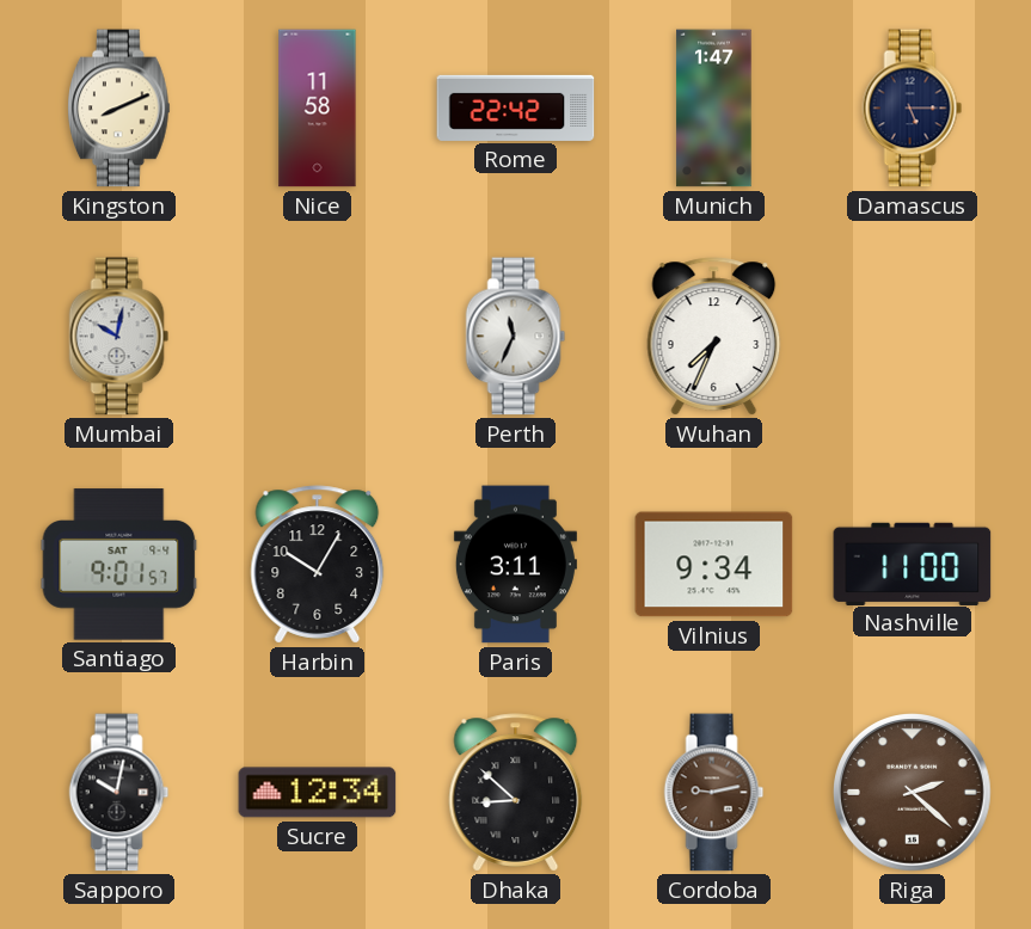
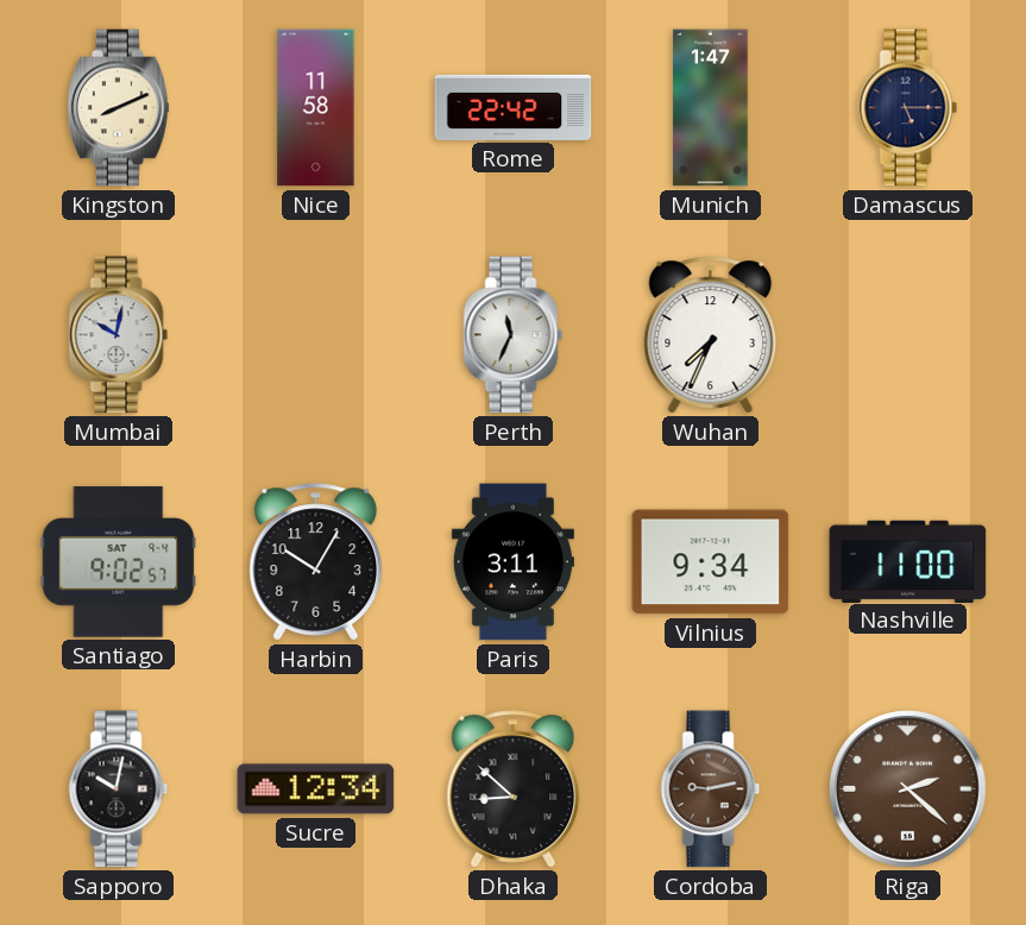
Santiago: 9:01 -> 9:02
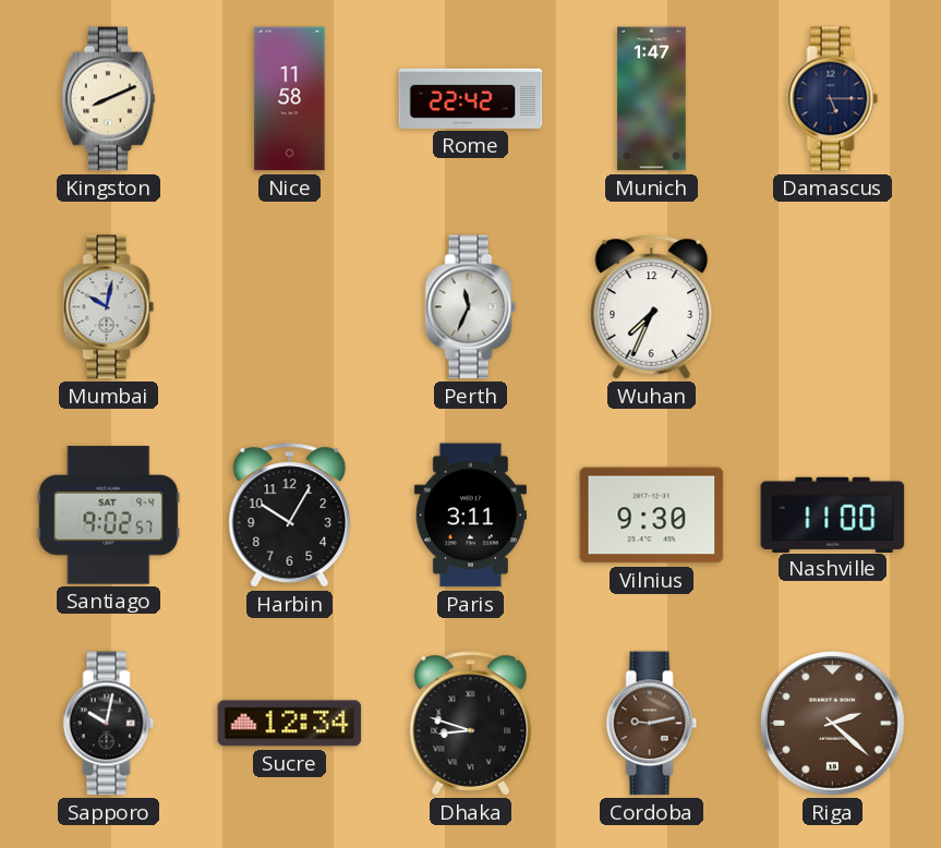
Vilnius: 9:34 -> 9:30
Dhaka: 8:52 -> 8:48
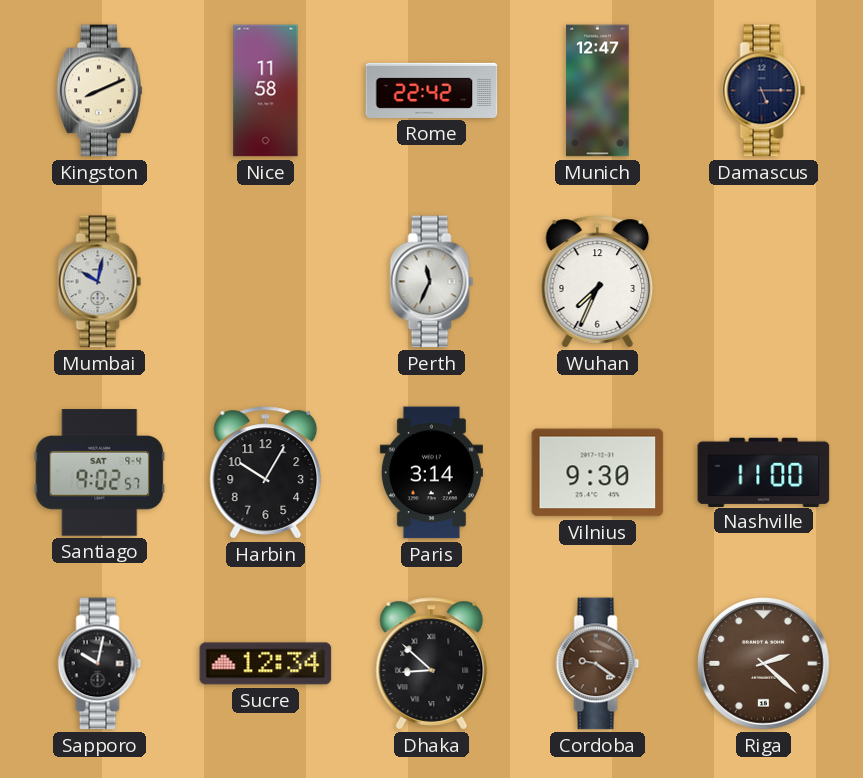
Munich: 1:47 -> 12:47
Paris: 3:11 -> 3:14
Dhaka: 8:48 -> 8:52
Cordoba: 9:13 -> 9:21
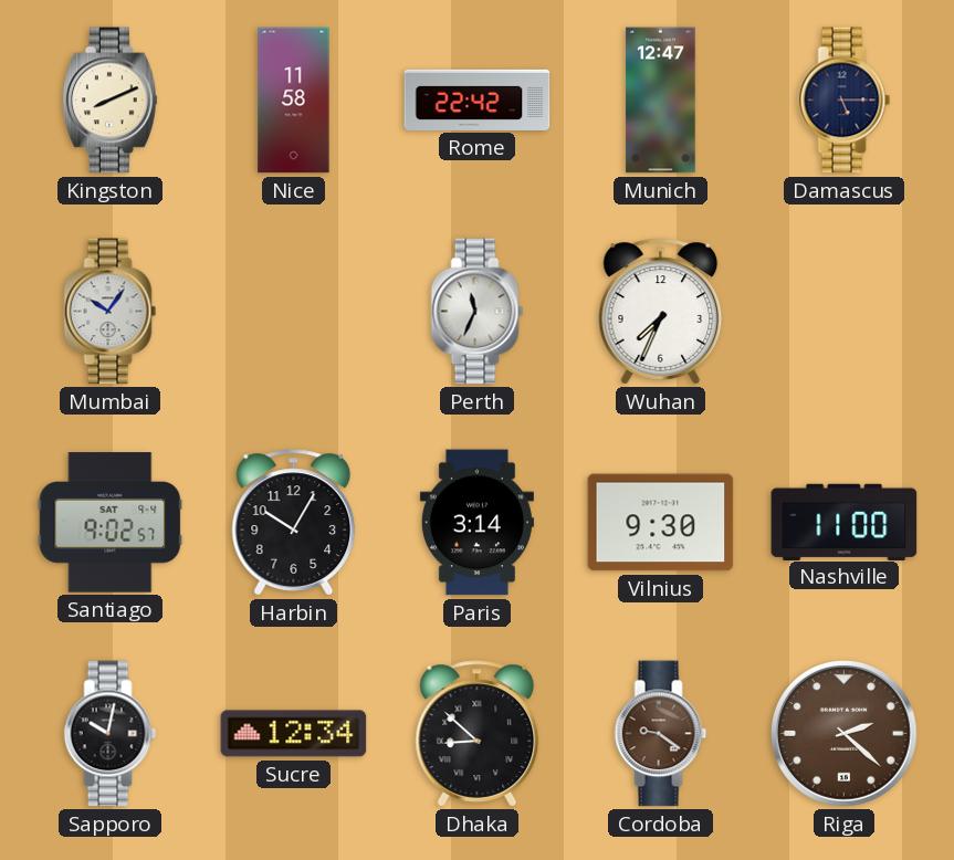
Mumbai: 10:02 -> 10:06
